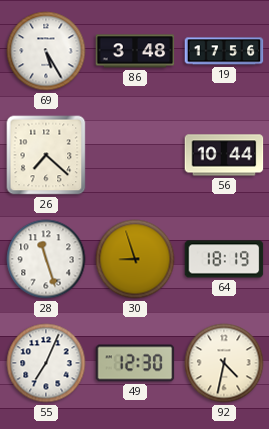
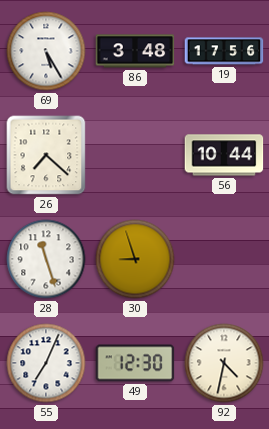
64: 18:19 -> none
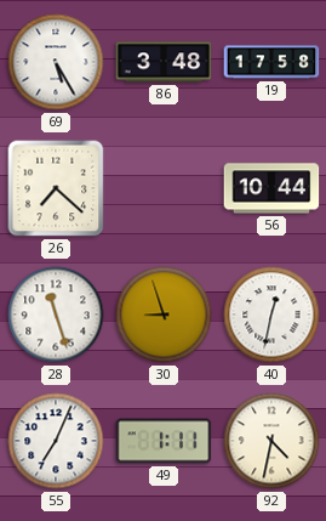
19: 17:56 -> 17:58
40: none -> 12:32
49: 12:30 -> 1:11
